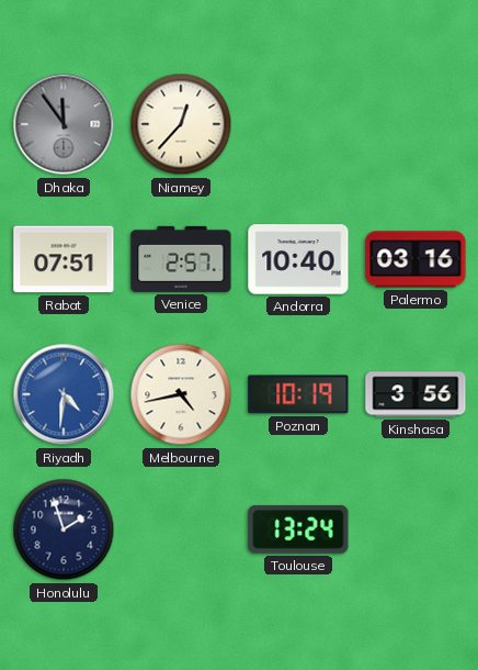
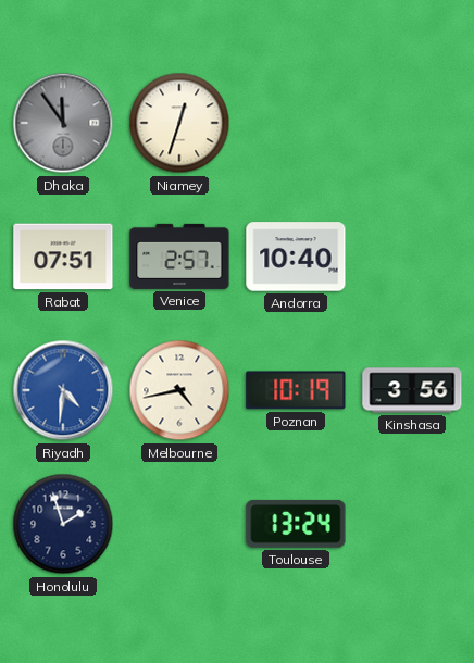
Niamey: 12:37 -> 12:33
Palermo: 03:16 -> none
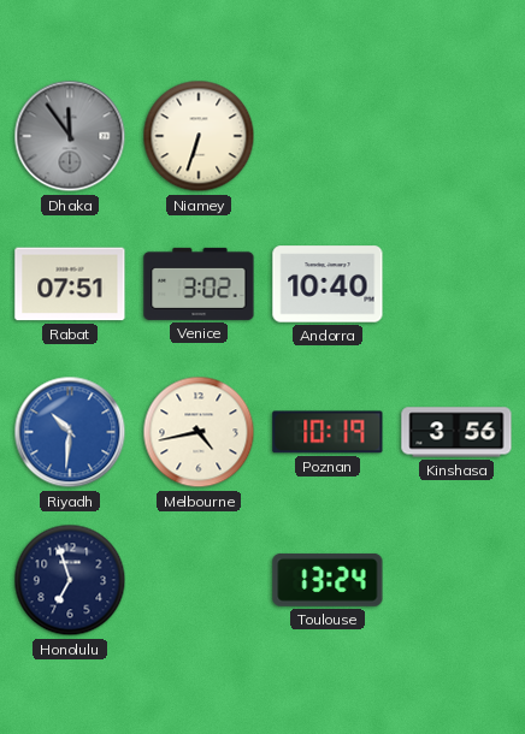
Niamey: 12:33 -> 6:33
Venice: 2:57 -> 3:02
Riyadh: 4:31 -> 10:31
Honolulu: 1:57 -> 6:57
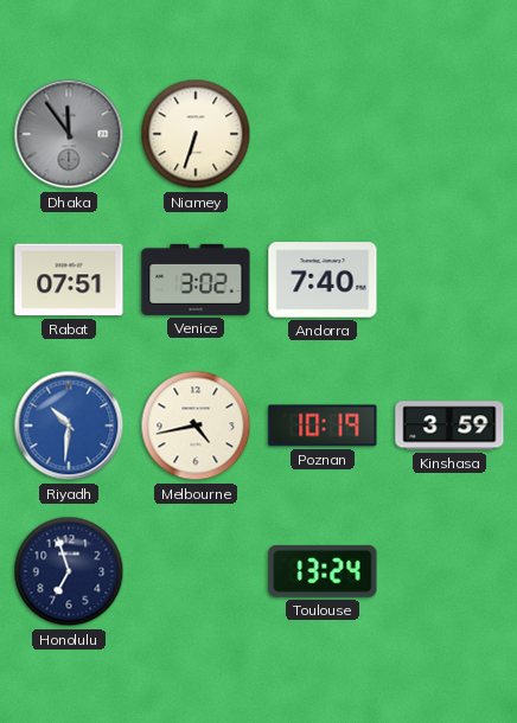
Andorra: 10:40 -> 7:40
Kinshasa: 3:56 -> 3:59
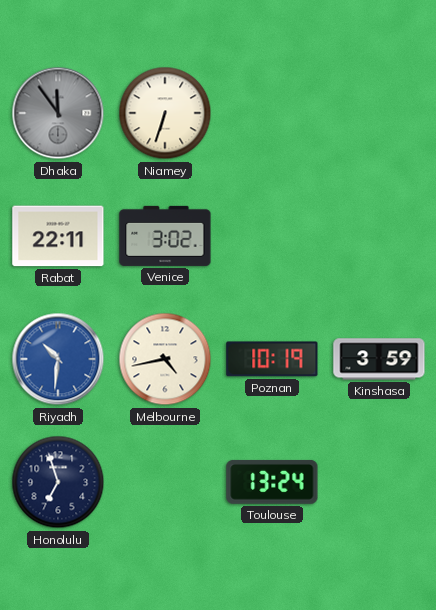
Rabat: 07:51 -> 22:11
Andorra: 7:40 -> none
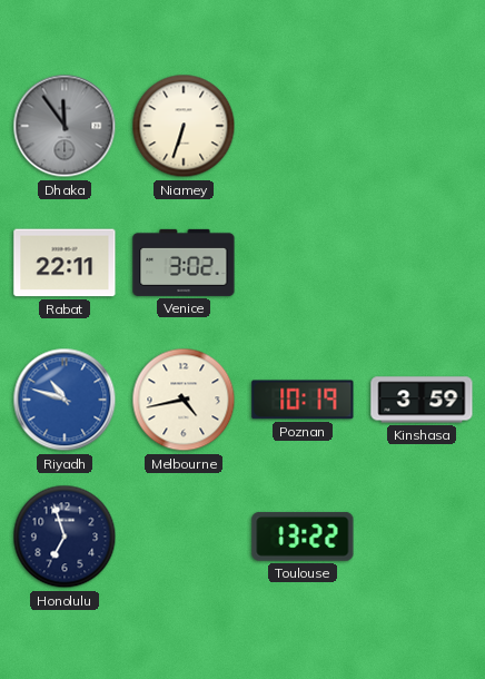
Riyadh: 10:31 -> 10:48
Toulouse: 13:24 -> 13:22
